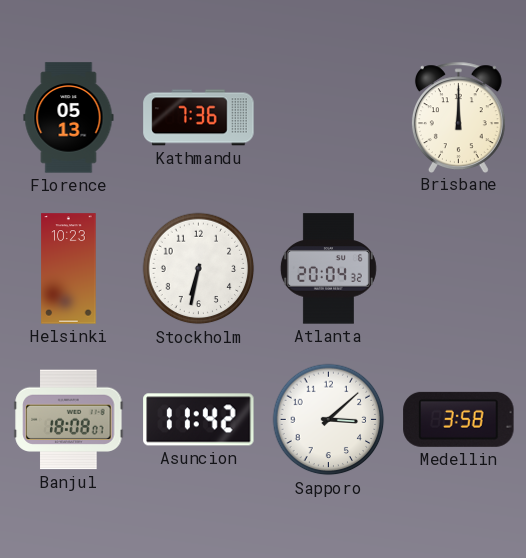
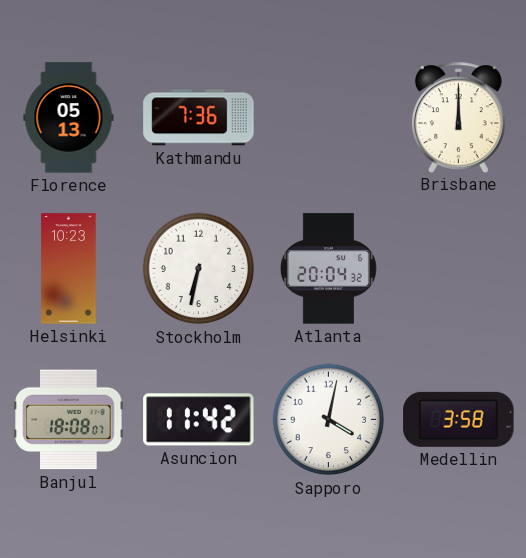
Sapporo: 3:08 -> 4:02
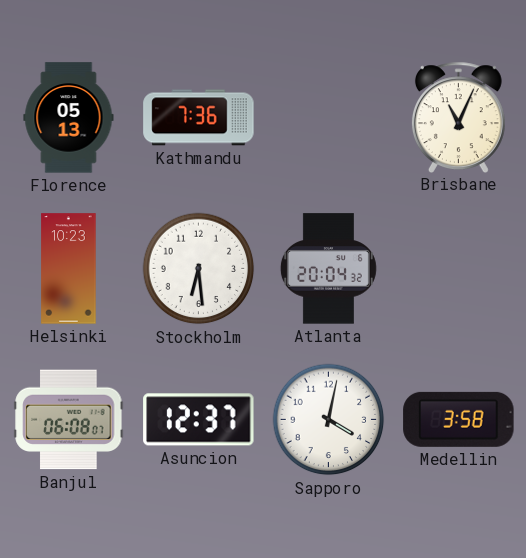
Brisbane: 12:00 -> 11:04
Stockholm: 6:32 -> 6:29
Banjul: 18:08 -> 06:08
Asuncion: 11:42 -> 12:37
